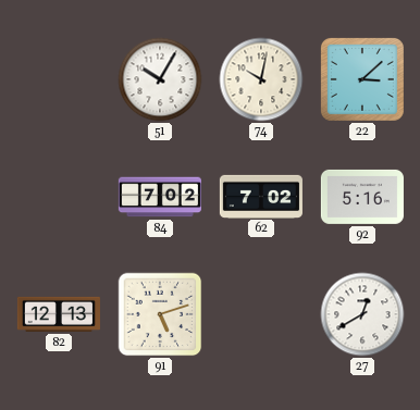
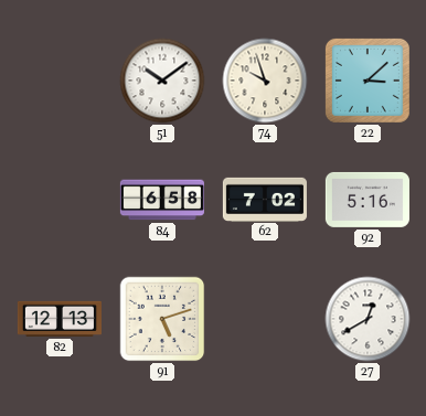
51: 10:05 -> 10:09
74: 10:02 -> 9:57
84: 7:02 -> 6:58
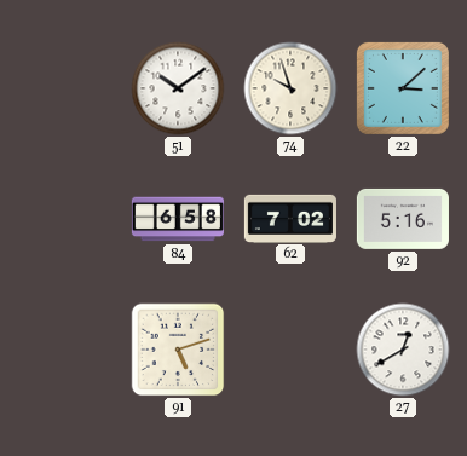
82: 12:13 -> none
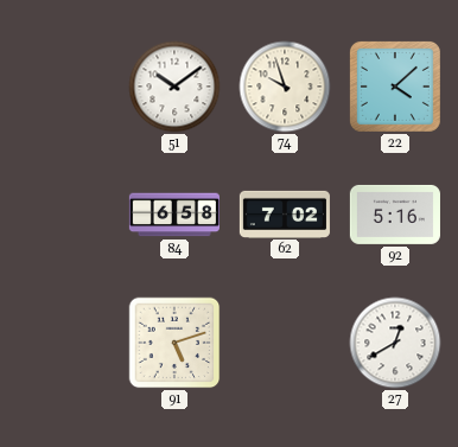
22: 3:08 -> 4:08
